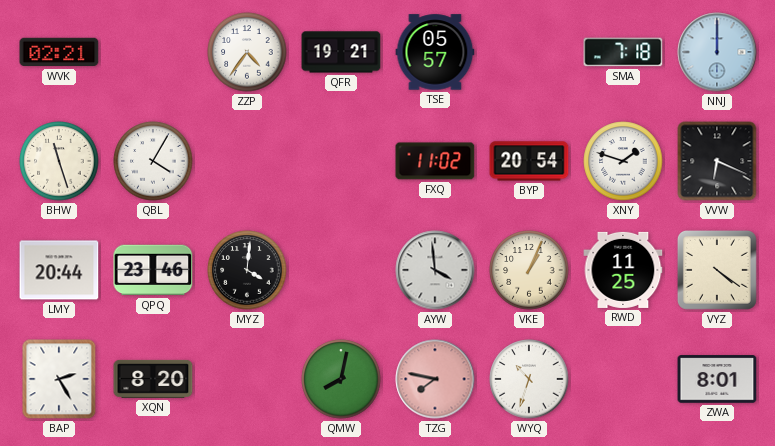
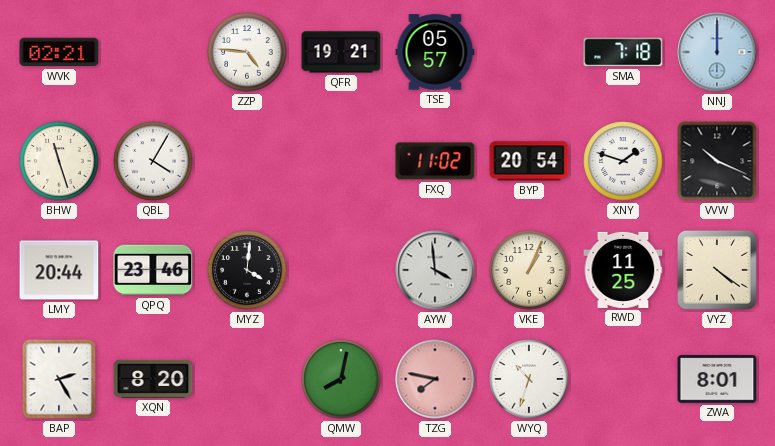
ZZP: 4:36 -> 4:46
VVW: 6:19 -> 10:19
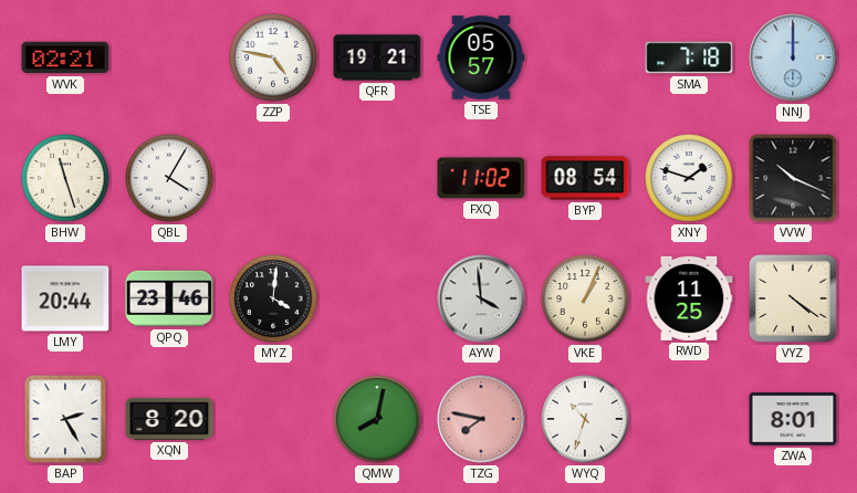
ZZP: 4:46 -> 4:47
BYP: 20:54 -> 08:54
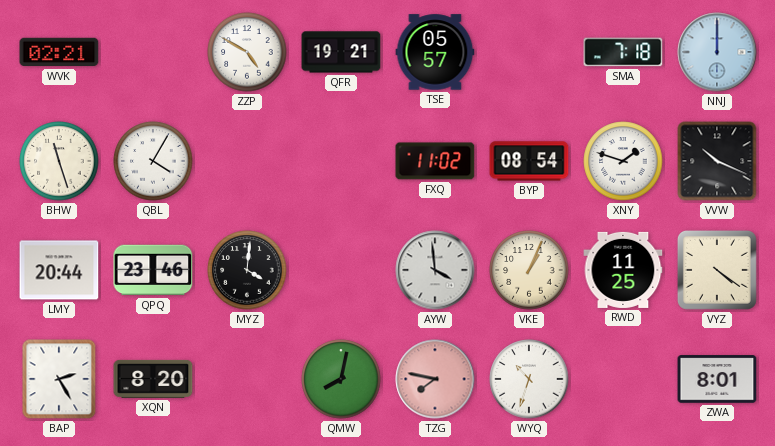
ZZP: 4:47 -> 4:50
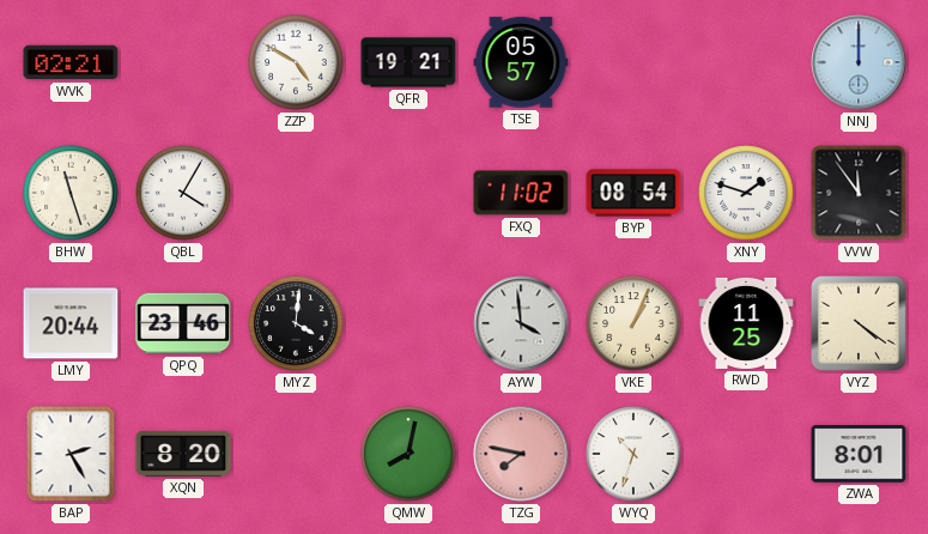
SMA: 7:18 -> none
VVW: 10:19 -> 11:54
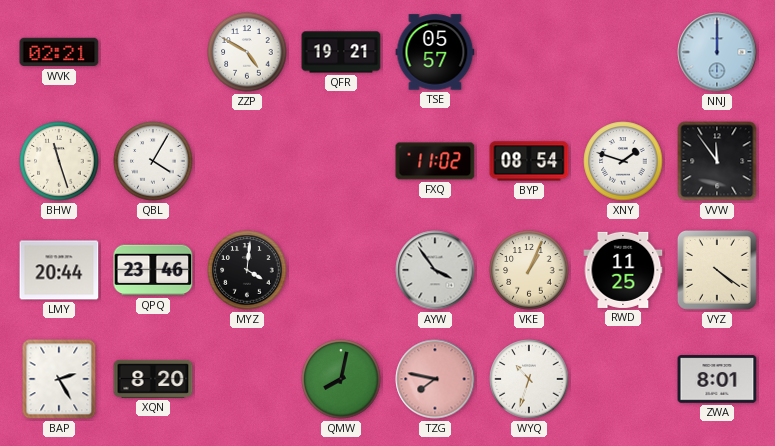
AYW: 3:59 -> 3:54
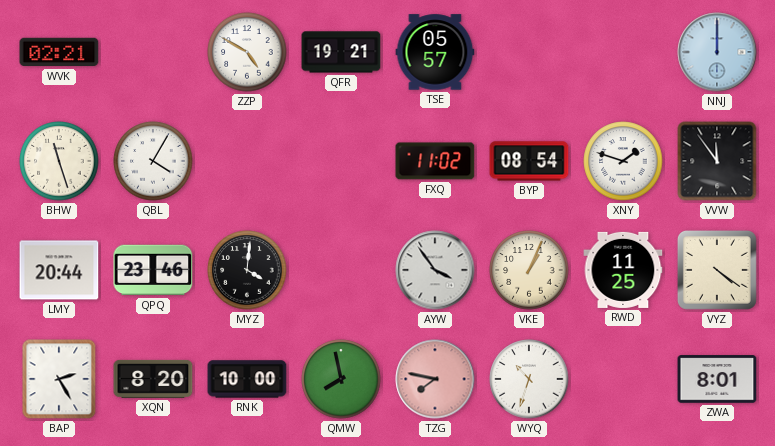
RNK: none -> 10:00
QMW: 8:02 -> 7:58
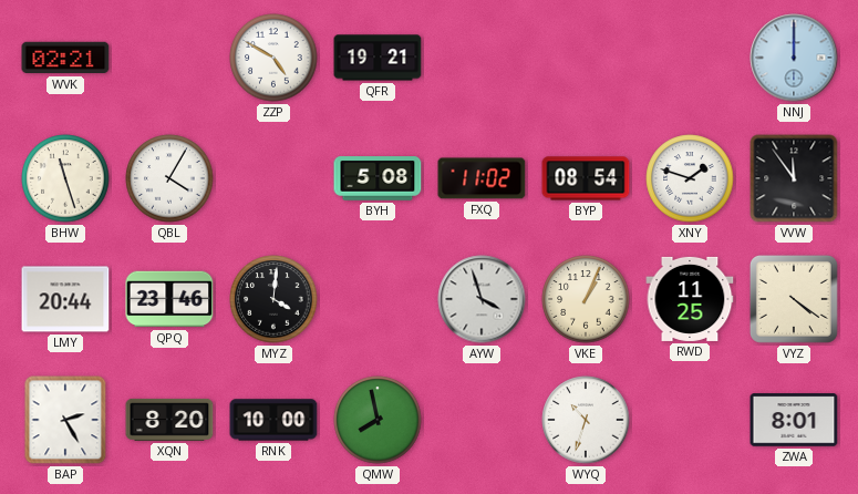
TSE: 05:57 -> none
BYH: none -> 5:08
AYW: 3:54 -> 3:57
TZG: 7:47 -> none
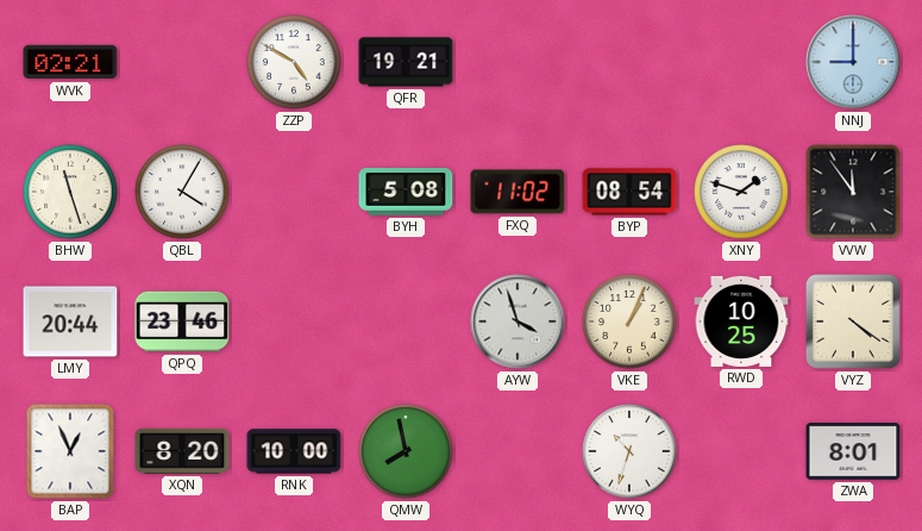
NNJ: 12:00 -> 9:00
MYZ: 4:01 -> none
RWD: 11:25 -> 10:25
BAP: 2:25 -> 12:56
